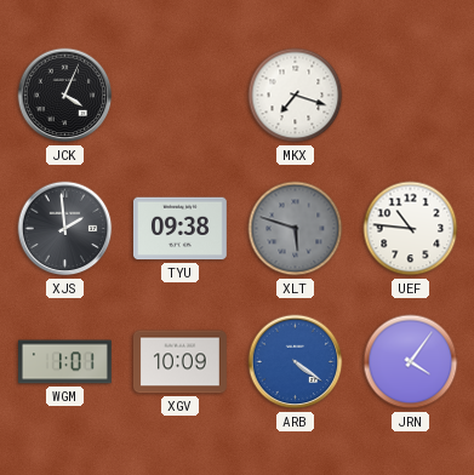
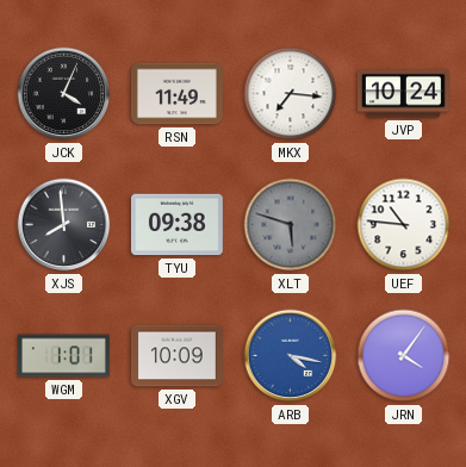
RSN: none -> 11:49
MKX: 7:18 -> 7:16
JVP: none -> 10:24
XJS: 1:59 -> 7:59
ARB: 4:21 -> 4:17
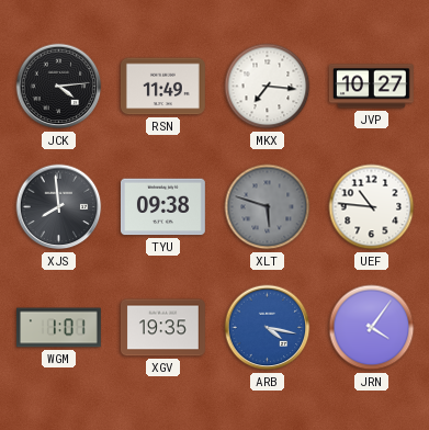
JCK: 4:04 -> 4:14
JVP: 10:24 -> 10:27
XGV: 10:09 -> 19:35
